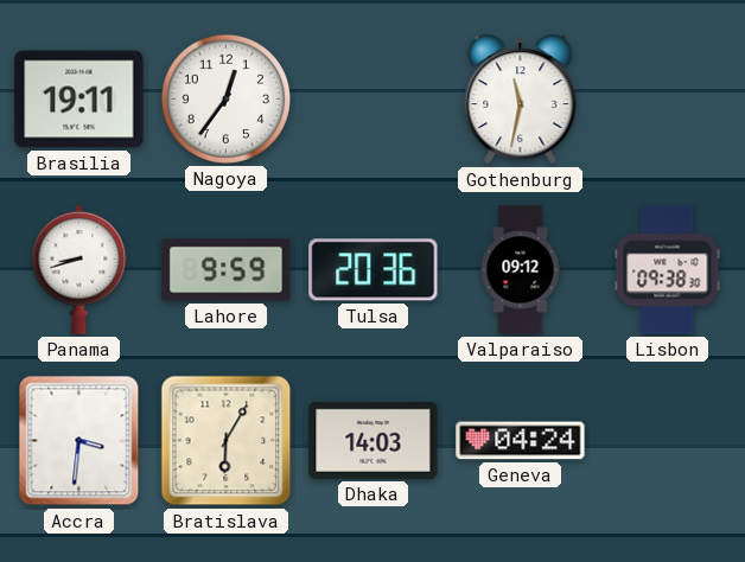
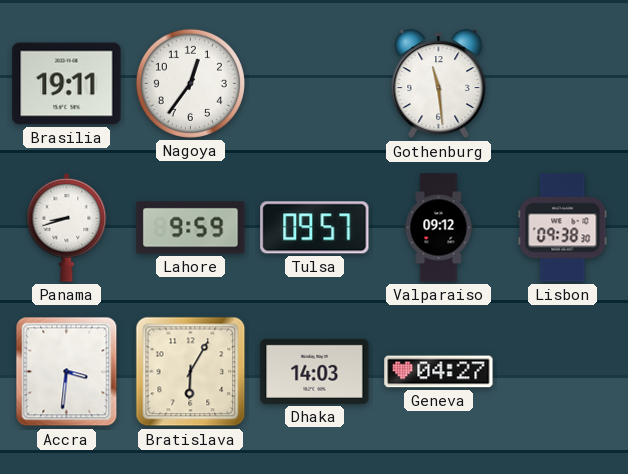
Gothenburg: 11:32 -> 11:29
Tulsa: 20:36 -> 09:57
Geneva: 04:24 -> 04:27
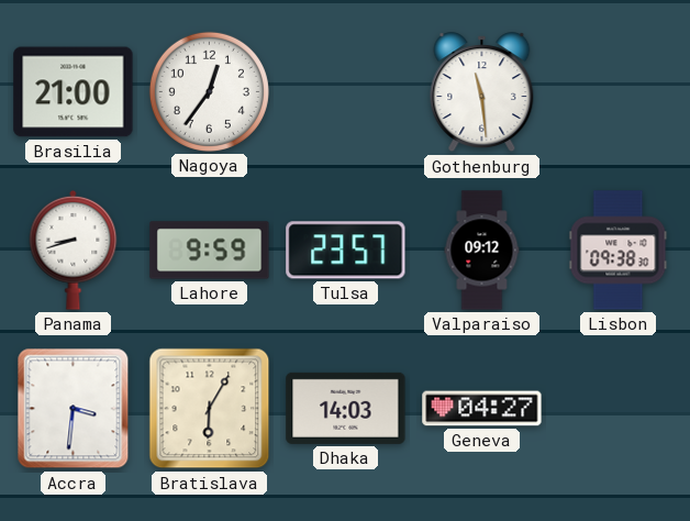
Brasilia: 19:11 -> 21:00
Tulsa: 09:57 -> 23:57
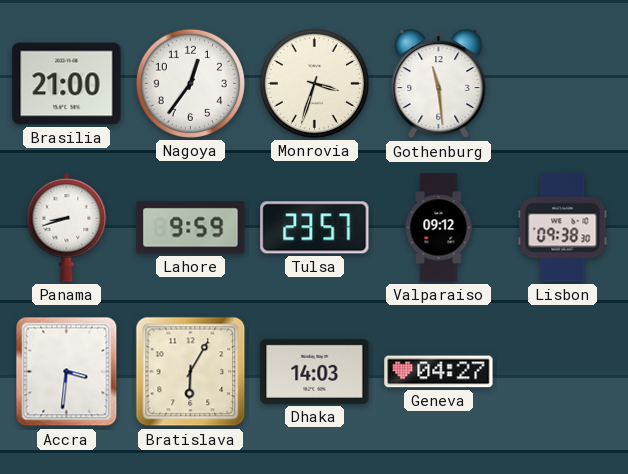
Monrovia: none -> 3:33
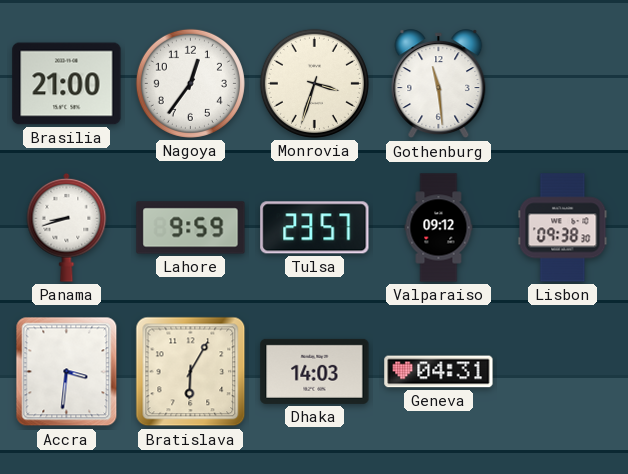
Geneva: 04:27 -> 04:31
